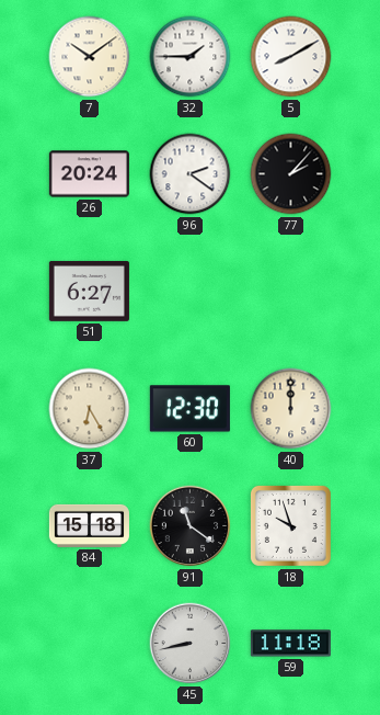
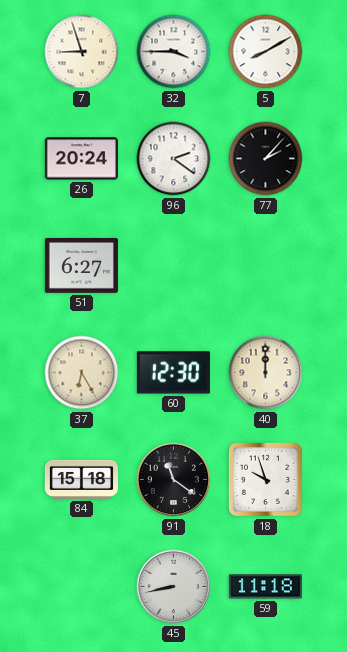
7: 10:09 -> 8:57
32: 1:45 -> 3:45
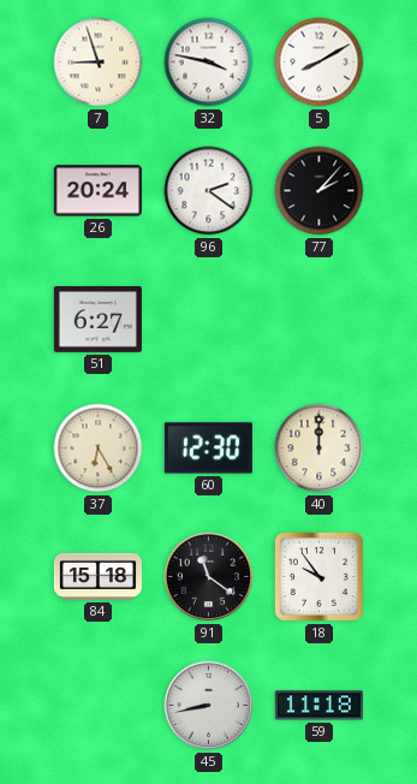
32: 3:45 -> 3:47
18: 9:57 -> 9:54
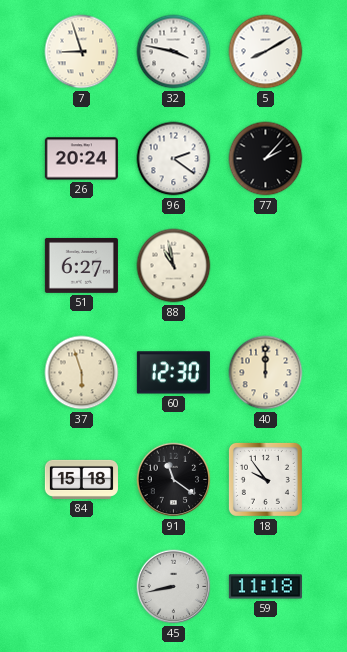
88: none -> 10:58
37: 6:25 -> 5:57
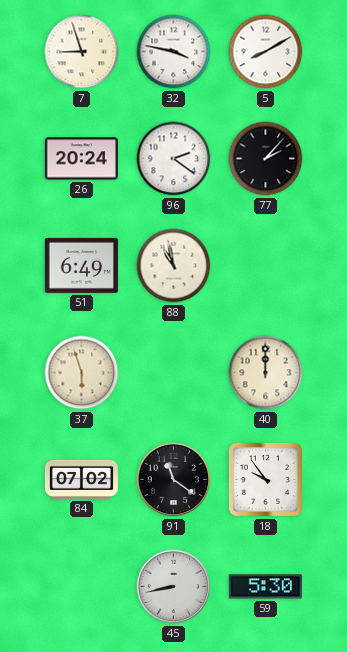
51: 6:27 -> 6:49
60: 12:30 -> none
84: 15:18 -> 07:02
59: 11:18 -> 5:30
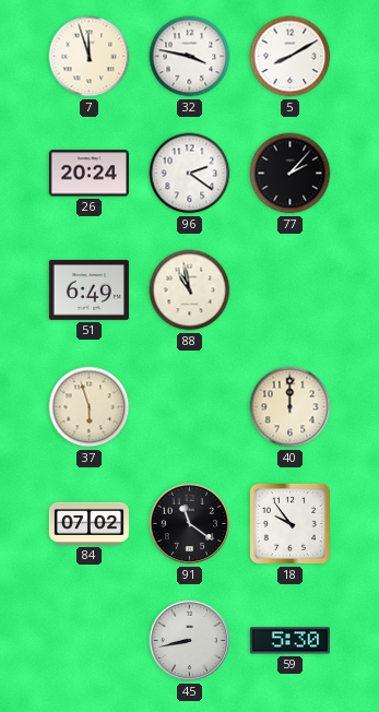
7: 8:57 -> 11:57
